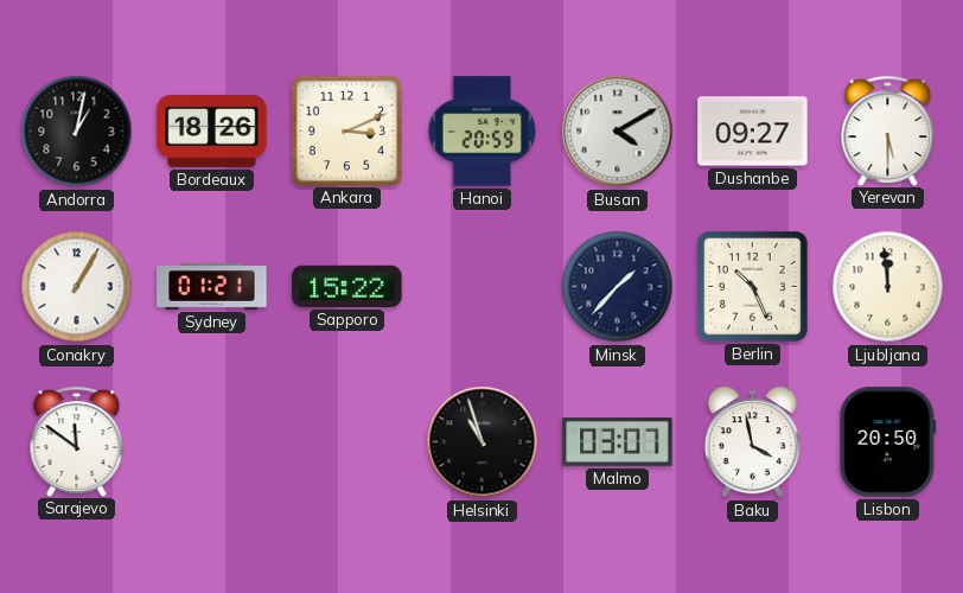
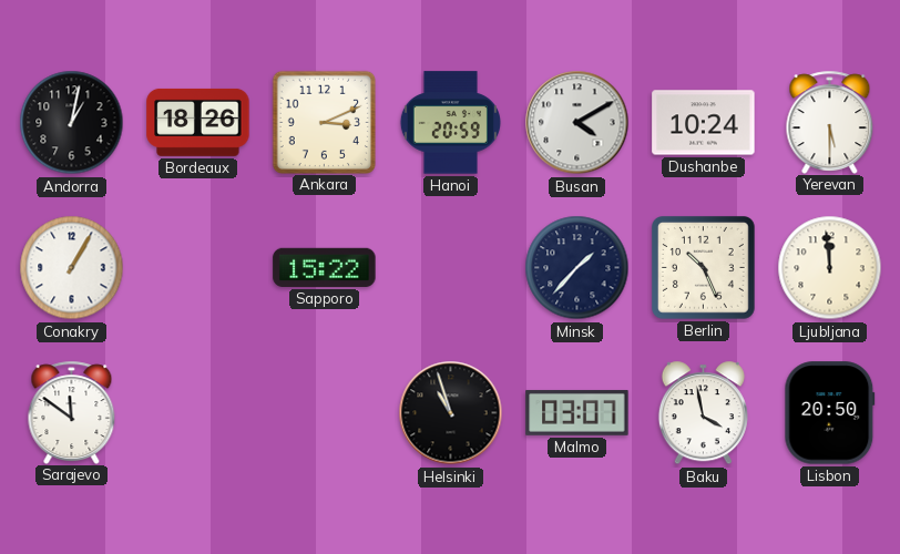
Dushanbe: 09:27 -> 10:24
Sydney: 01:21 -> none
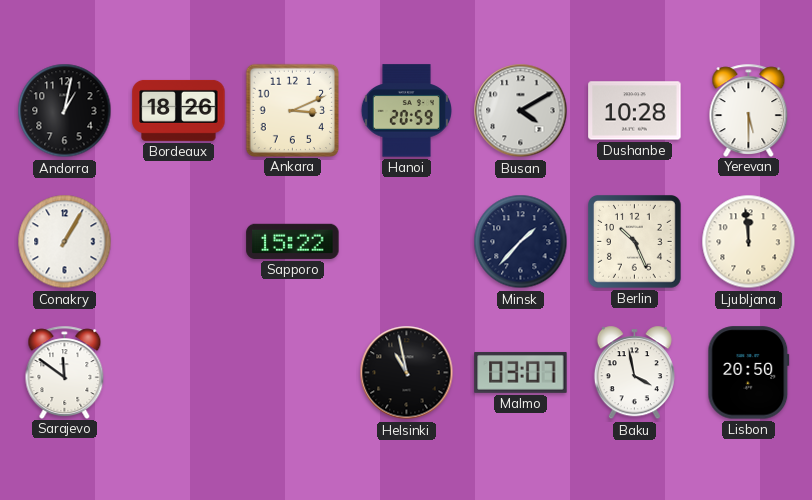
Dushanbe: 10:24 -> 10:28
Helsinki: 10:57 -> 10:58
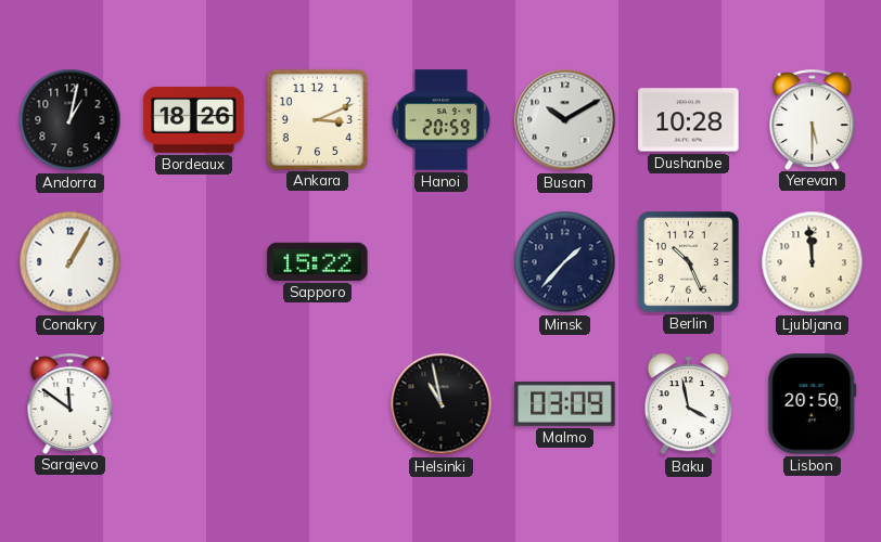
Busan: 4:10 -> 10:10
Malmo: 03:07 -> 03:09
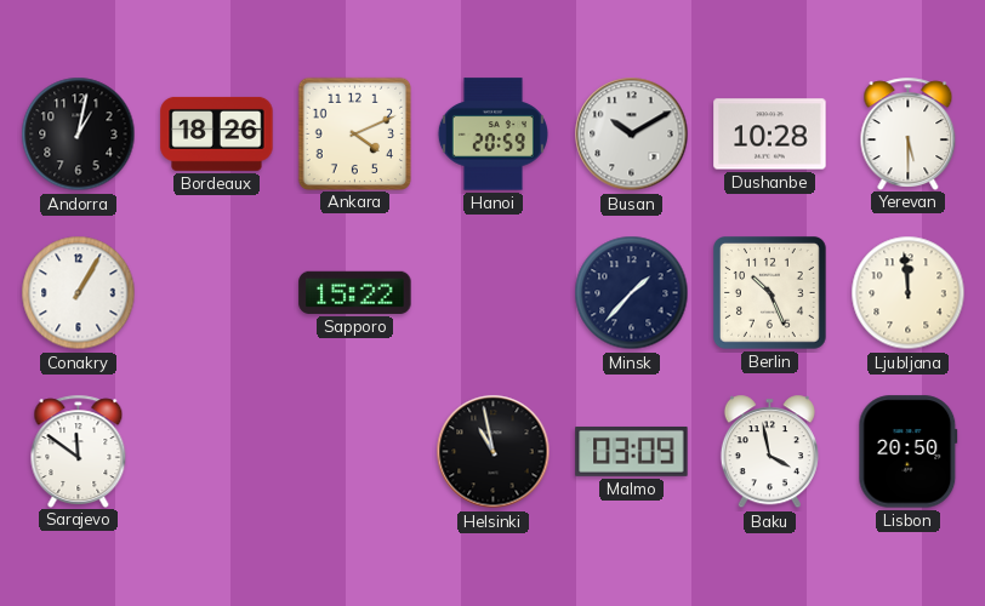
Ankara: 3:11 -> 4:11
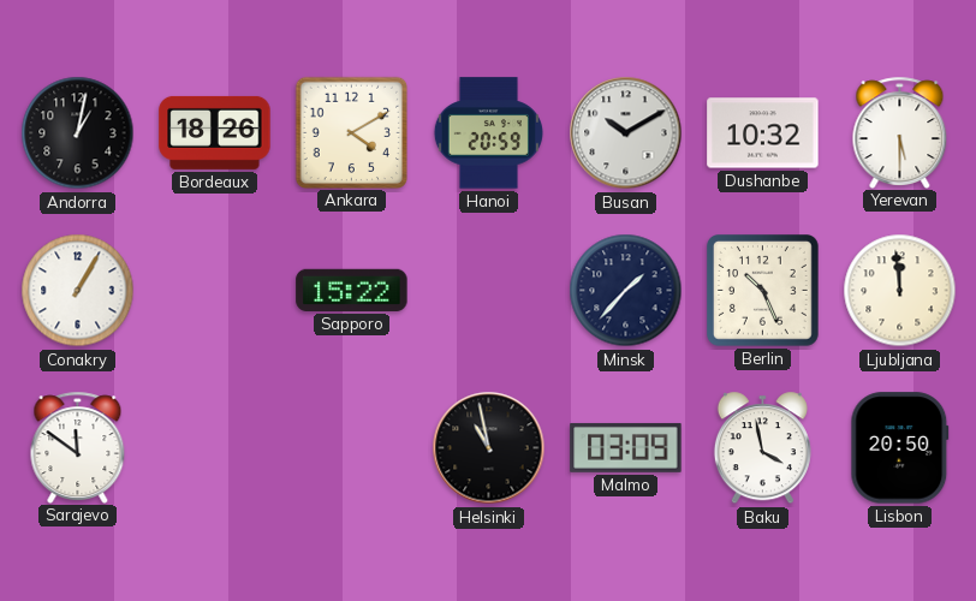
Ankara: 4:11 -> 4:10
Dushanbe: 10:28 -> 10:32
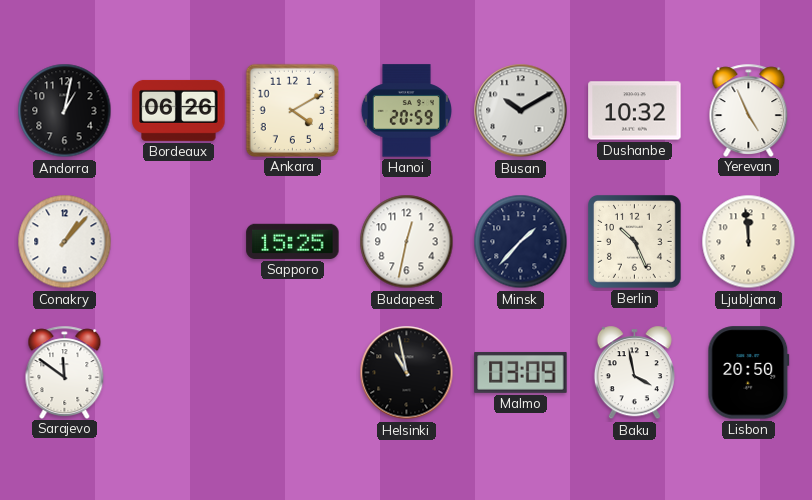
Bordeaux: 18:26 -> 06:26
Yerevan: 5:30 -> 4:56
Conakry: 1:05 -> 1:07
Sapporo: 15:22 -> 15:25
Budapest: none -> 12:32
